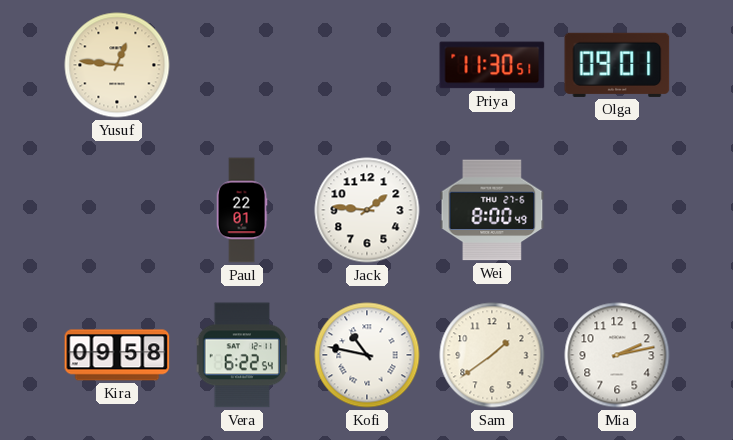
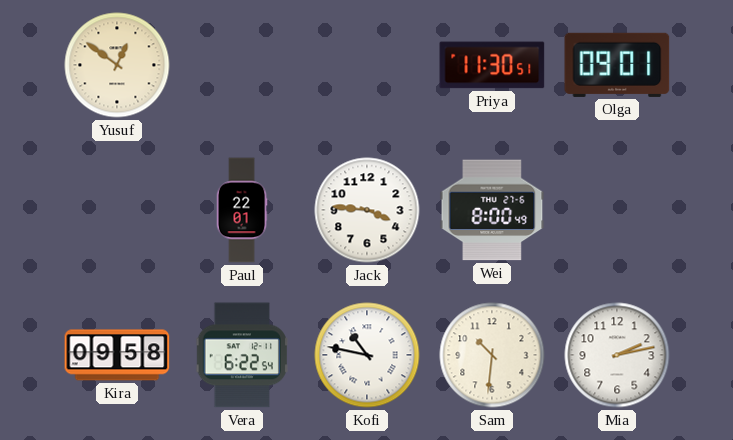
Yusuf: 12:46 -> 12:51
Jack: 1:46 -> 3:46
Sam: 1:39 -> 10:31
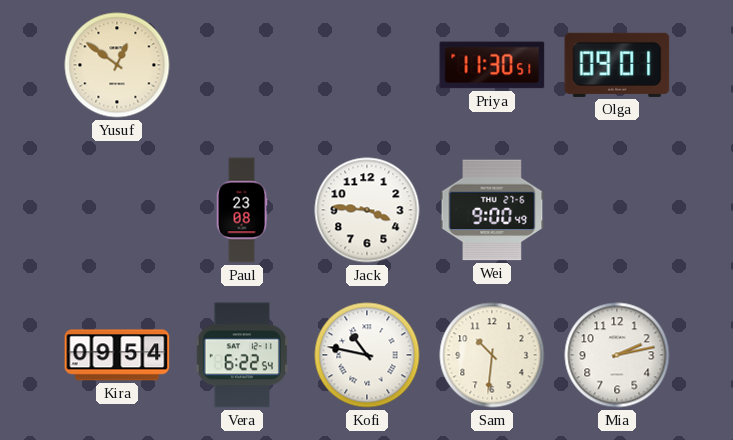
Paul: 22:01 -> 23:08
Wei: 8:00 -> 9:00
Kira: 09:58 -> 09:54
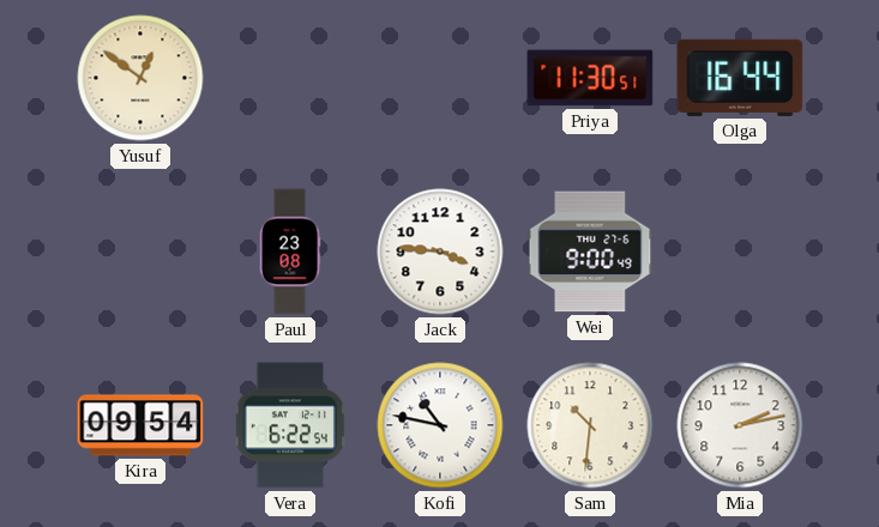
Olga: 09:01 -> 16:44
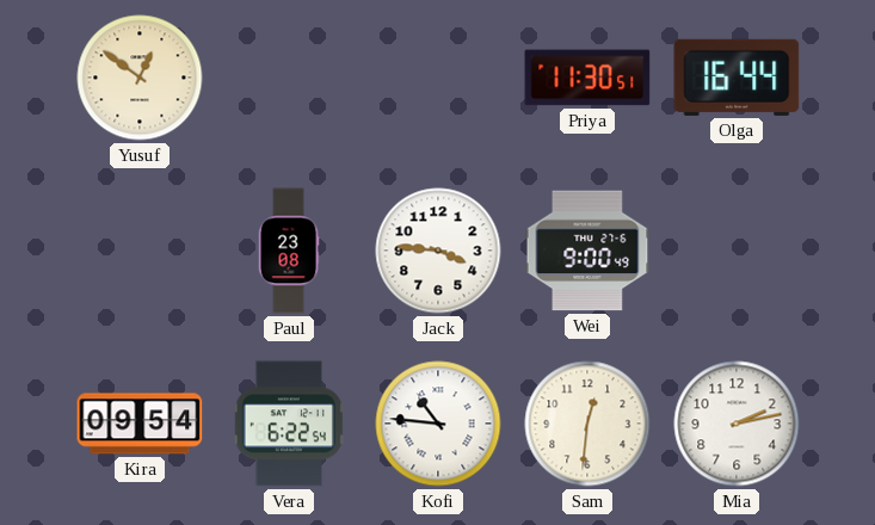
Kofi: 10:47 -> 10:46
Sam: 10:31 -> 12:31
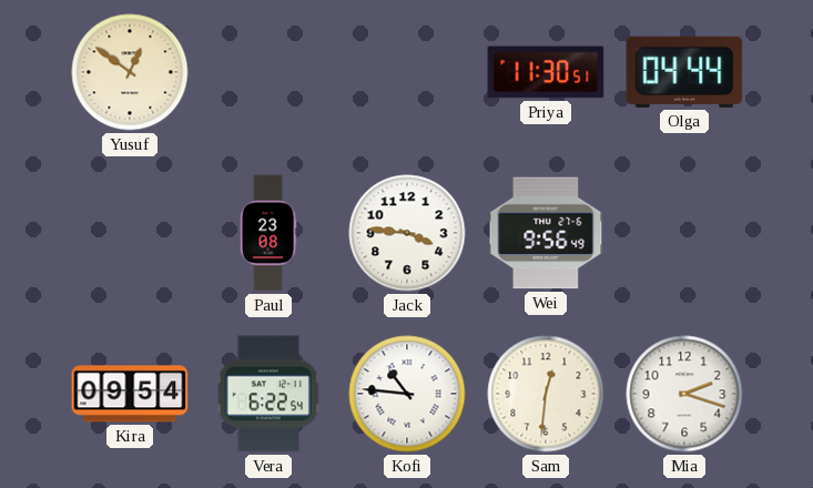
Olga: 16:44 -> 04:44
Wei: 9:00 -> 9:56
Mia: 2:13 -> 2:18
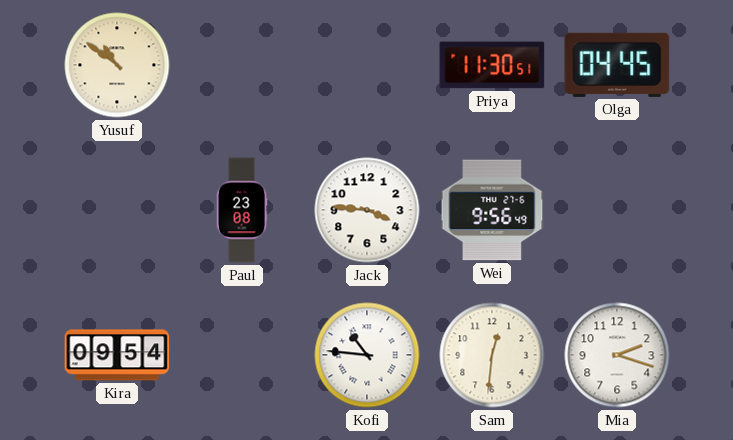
Yusuf: 12:51 -> 10:51
Olga: 04:44 -> 04:45
Vera: 6:22 -> none
